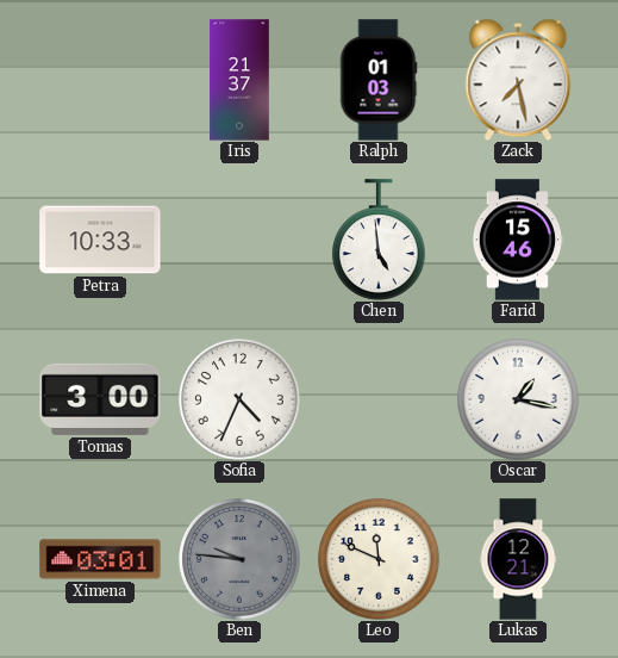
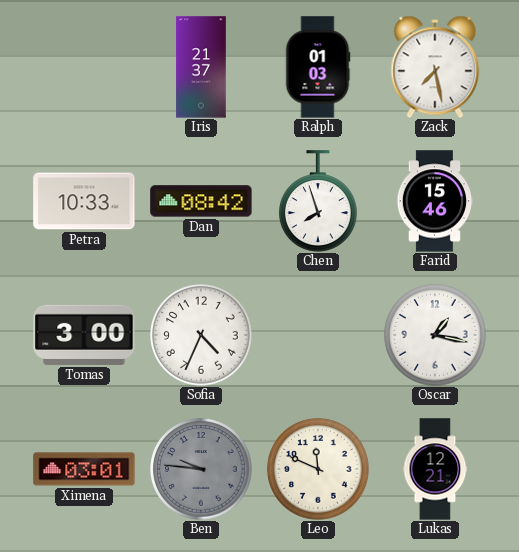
Dan: none -> 08:42
Chen: 4:59 -> 7:57
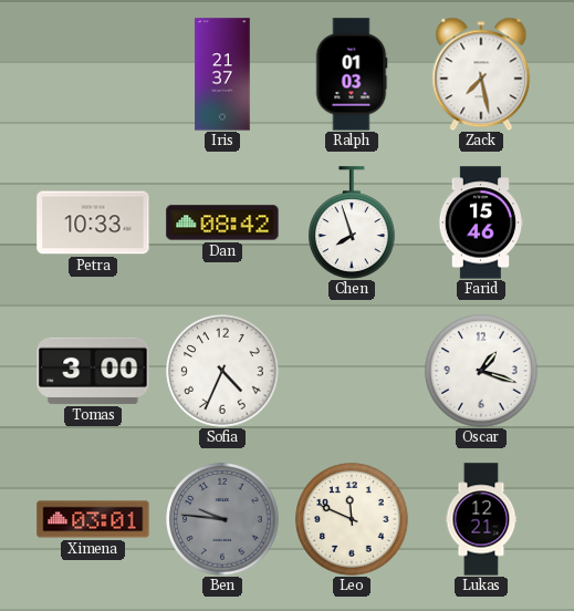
Oscar: 1:17 -> 1:18
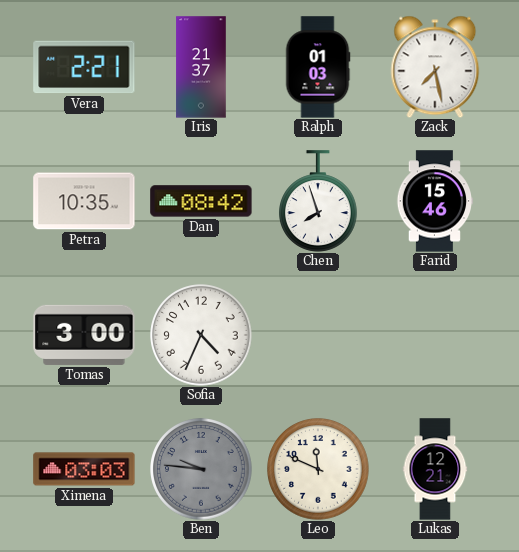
Vera: none -> 2:21
Petra: 10:33 -> 10:35
Oscar: 1:18 -> none
Ximena: 03:01 -> 03:03
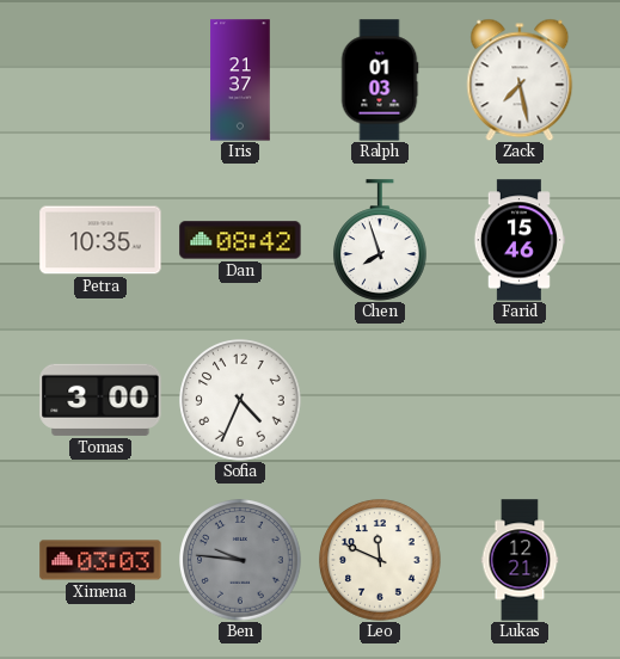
Vera: 2:21 -> none
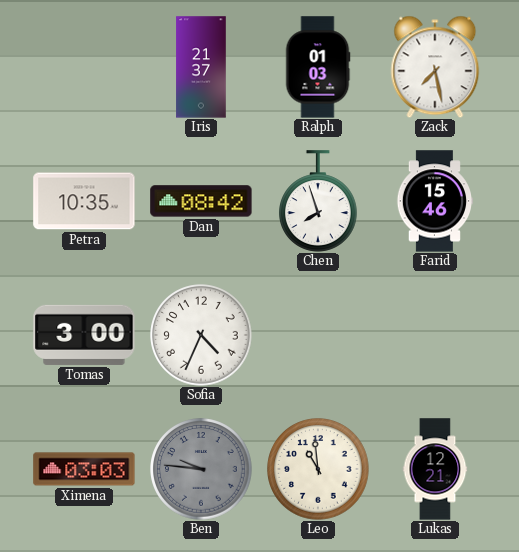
Leo: 11:49 -> 10:59
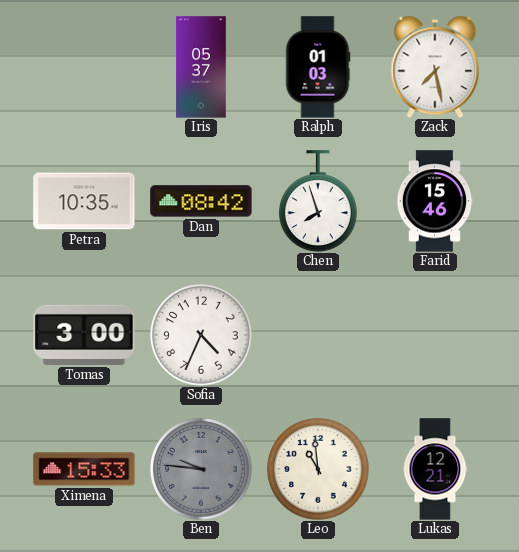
Iris: 21:37 -> 05:37
Ximena: 03:03 -> 15:33
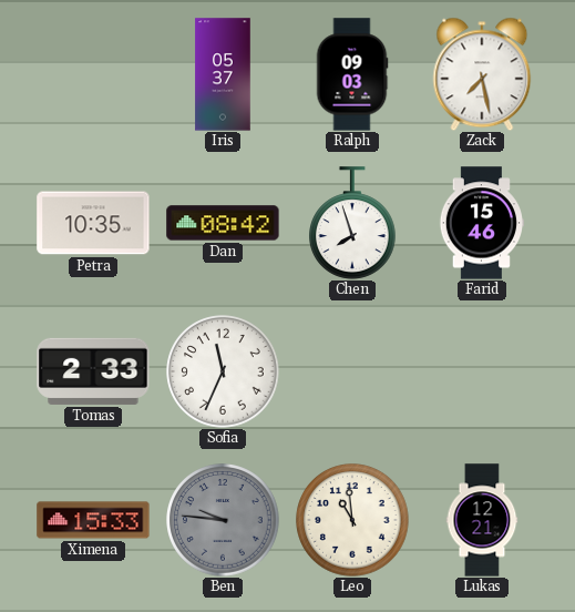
Ralph: 01:03 -> 09:03
Tomas: 3:00 -> 2:33
Sofia: 4:34 -> 11:34
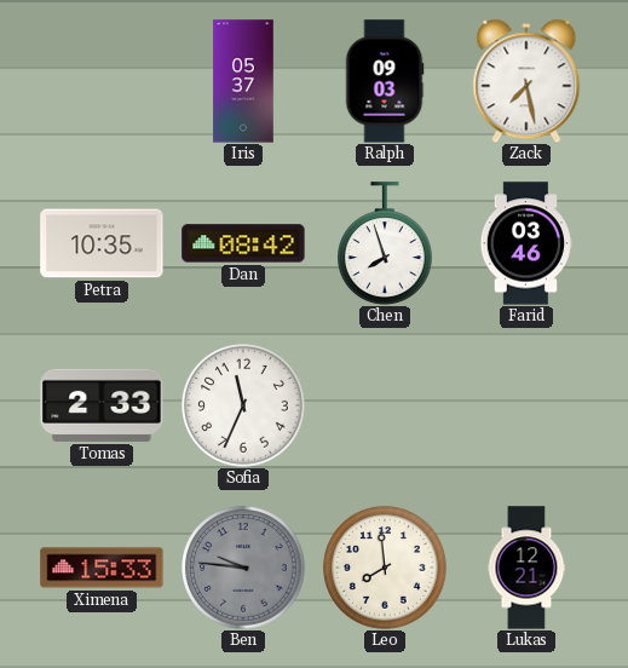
Farid: 15:46 -> 03:46
Leo: 10:59 -> 7:59
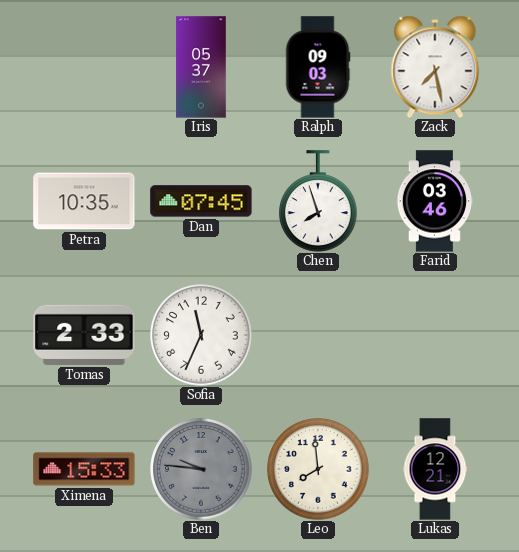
Dan: 08:42 -> 07:45
